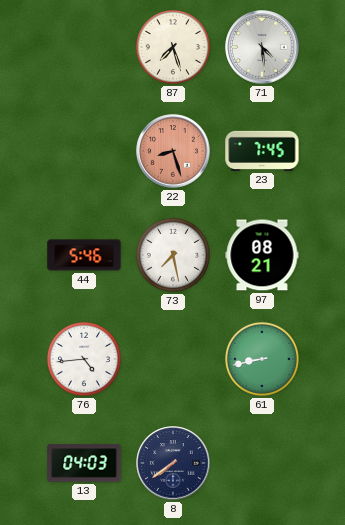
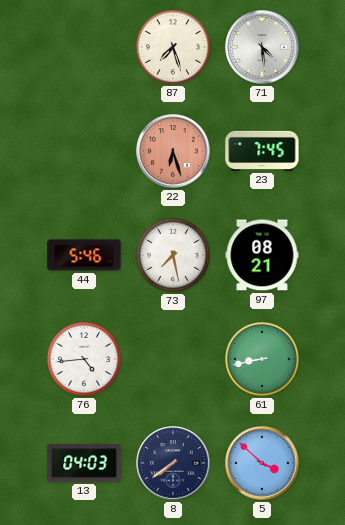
22: 8:27 -> 6:27
5: none -> 3:52
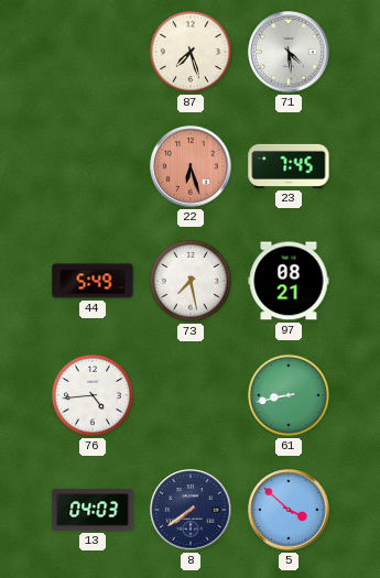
44: 5:46 -> 5:49
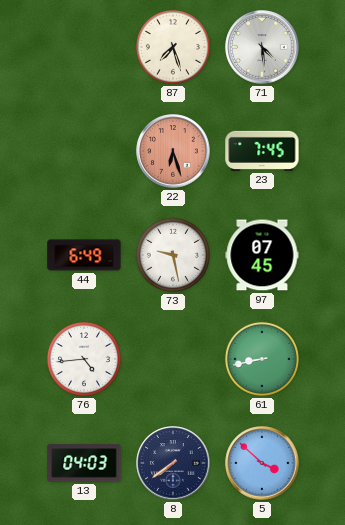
44: 5:49 -> 6:49
73: 7:28 -> 9:28
97: 08:21 -> 07:45
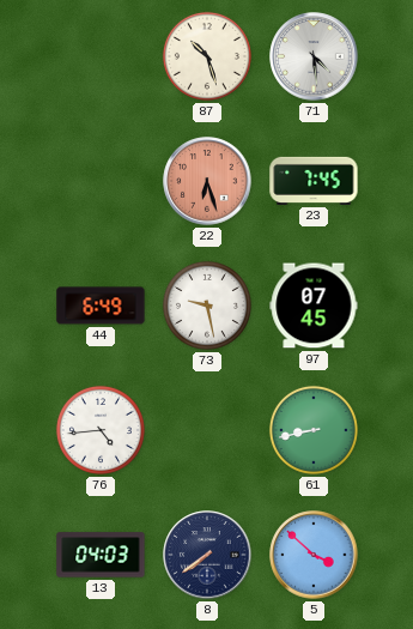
87: 7:27 -> 10:27
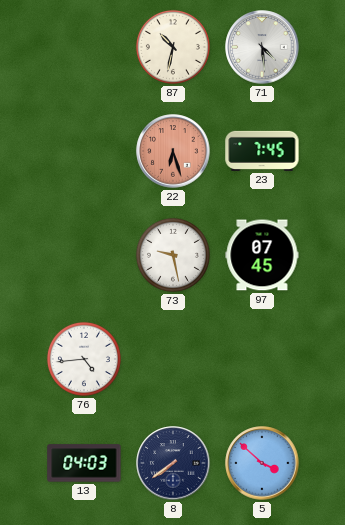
87: 10:27 -> 10:32
44: 6:49 -> none
61: 8:43 -> none
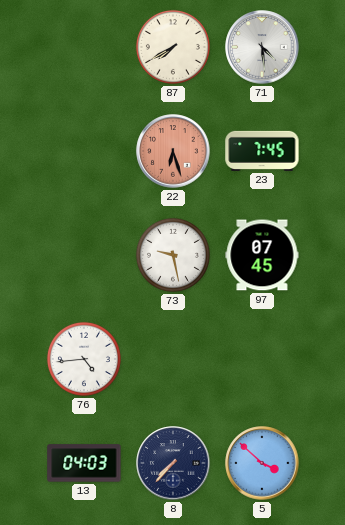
87: 10:32 -> 7:40
8: 7:39 -> 7:37
